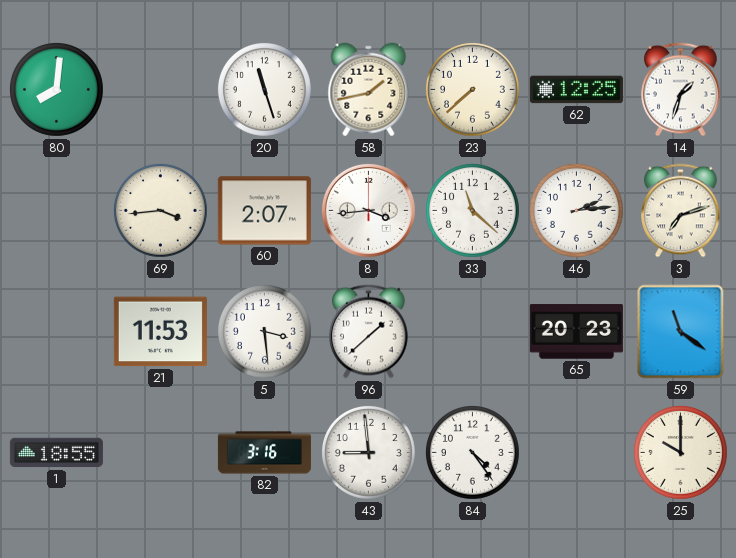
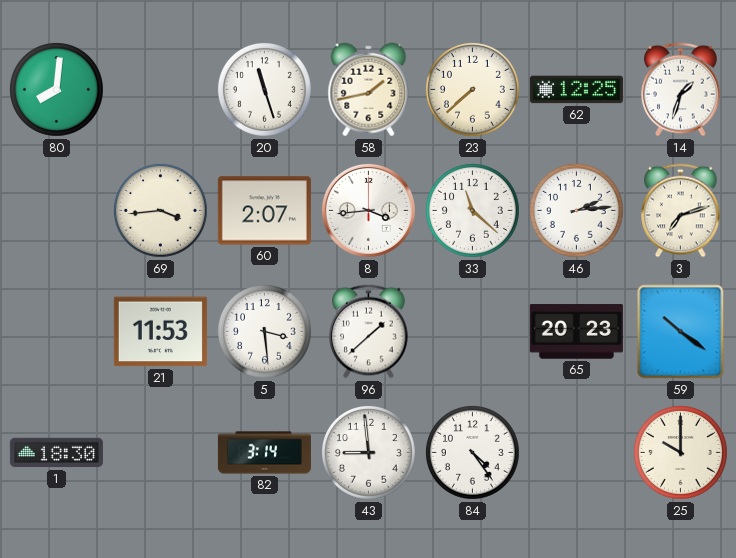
59: 11:21 -> 10:21
1: 18:55 -> 18:30
82: 3:16 -> 3:14
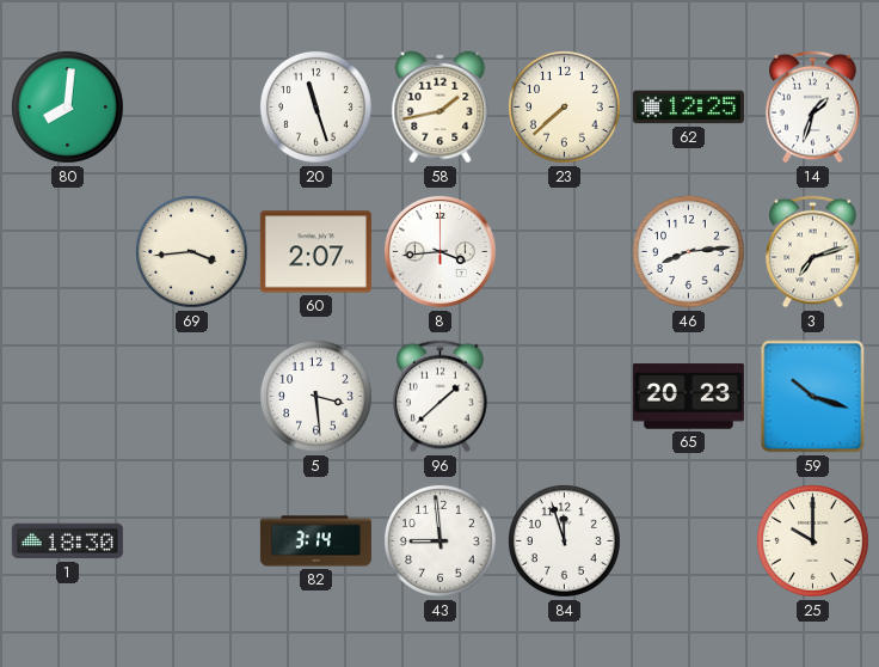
33: 11:22 -> none
46: 2:14 -> 8:14
21: 11:53 -> none
59: 10:21 -> 10:18
84: 4:24 -> 11:57
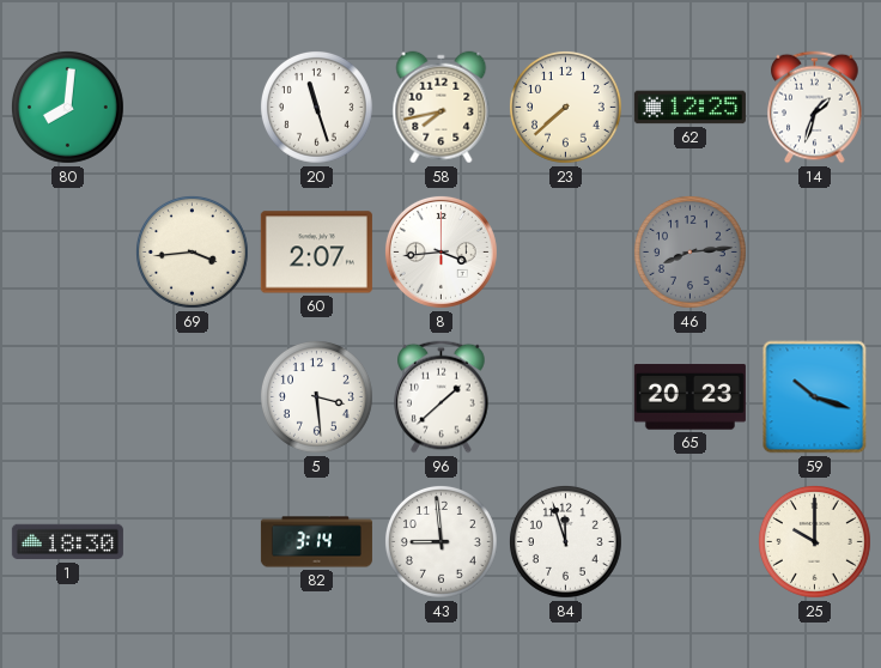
58: 1:43 -> 7:43
46 dial: white -> grey
3: 7:12 -> none
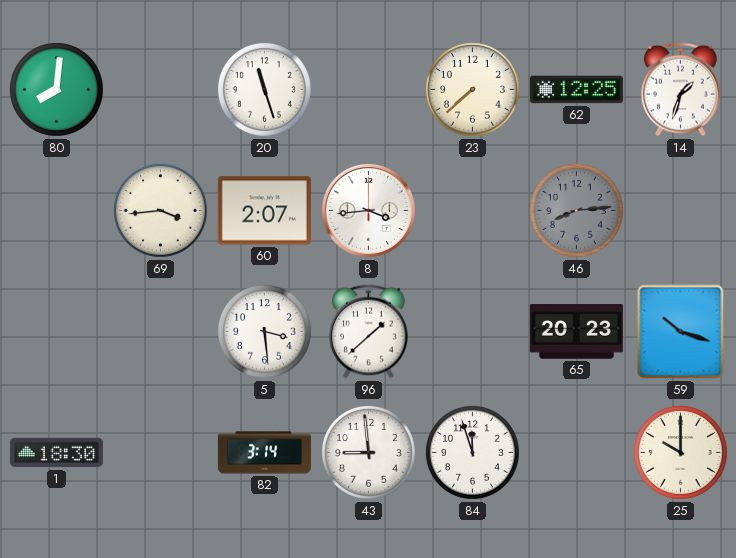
58: 7:43 -> none
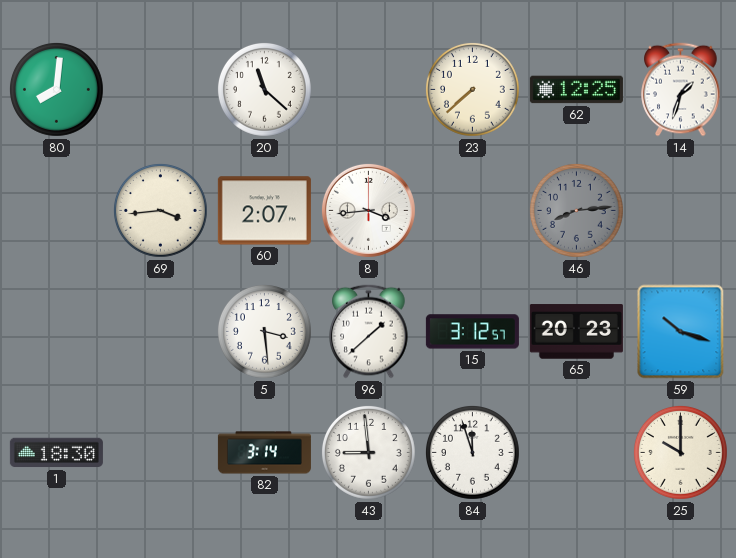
20: 11:27 -> 11:22
15: none -> 3:12
